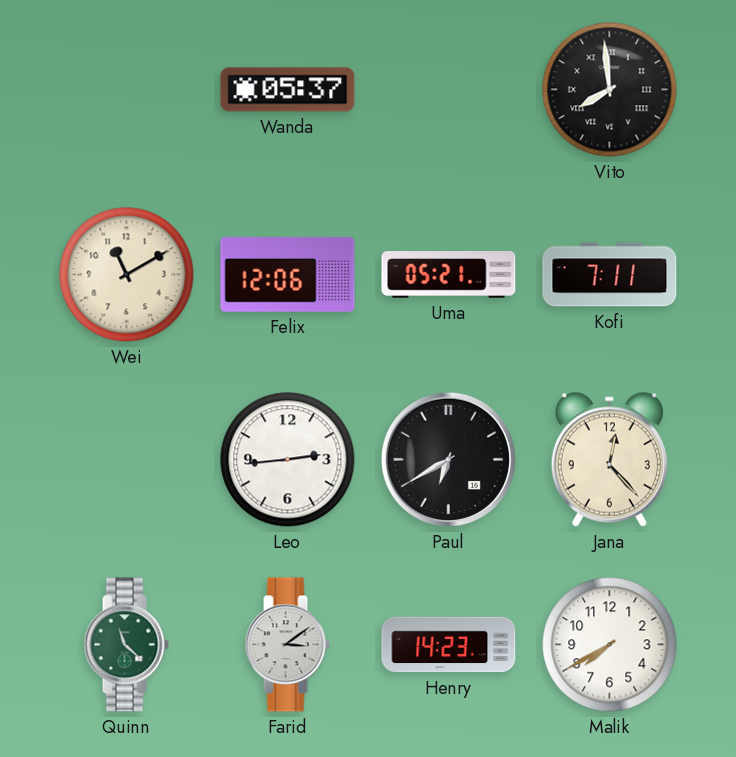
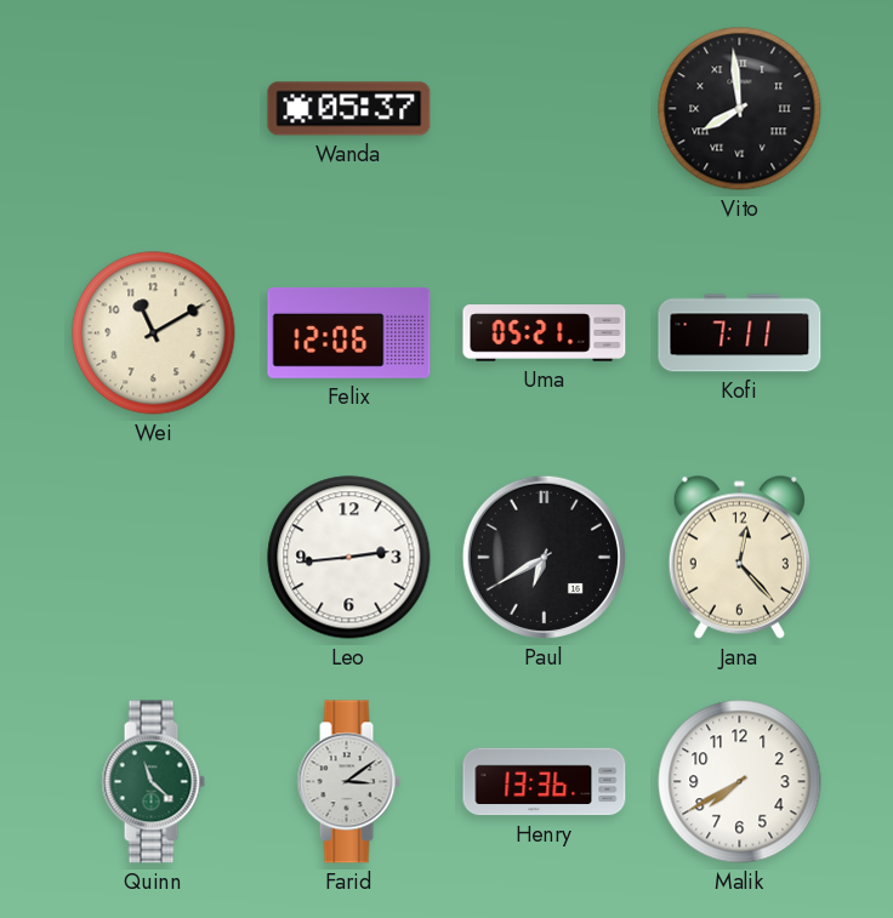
Henry: 14:23 -> 13:36
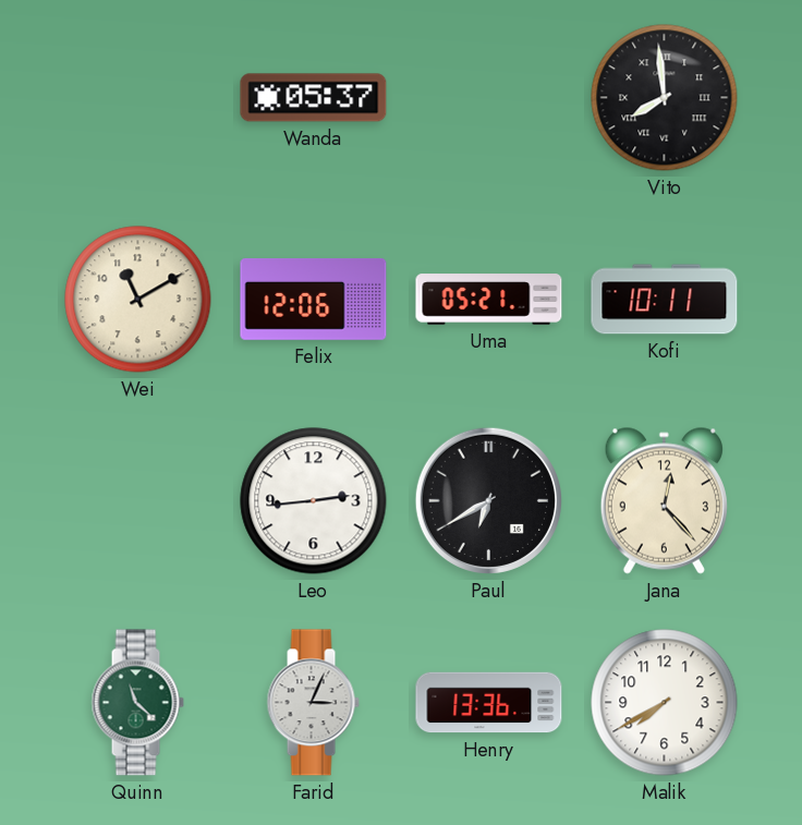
Kofi: 7:11 -> 10:11
Farid: 3:09 -> 3:04
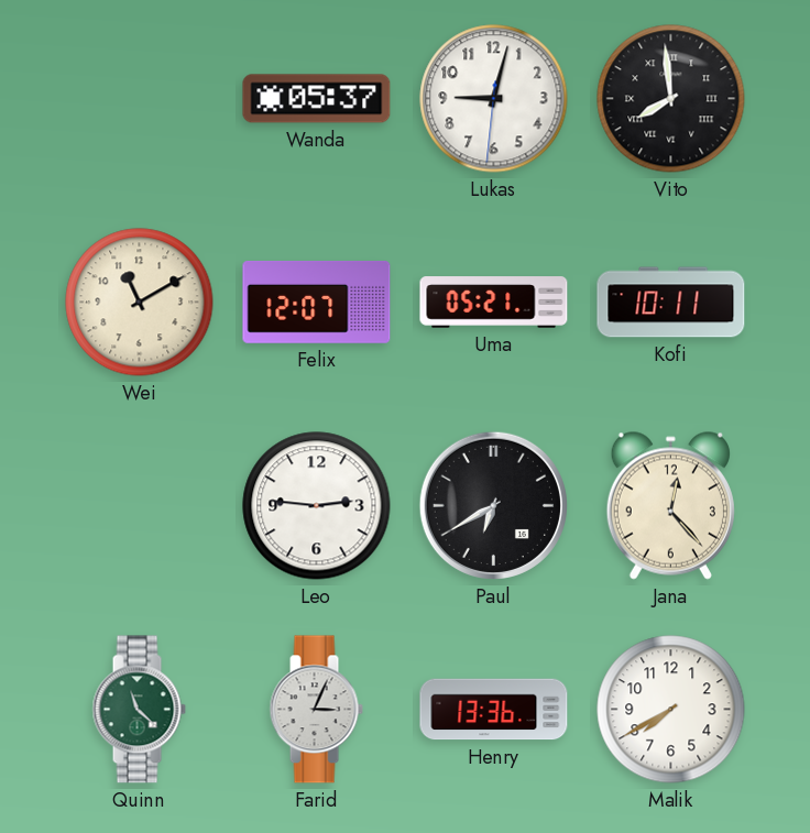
Lukas: none -> 9:02
Felix: 12:06 -> 12:07
Leo: 2:44 -> 2:46
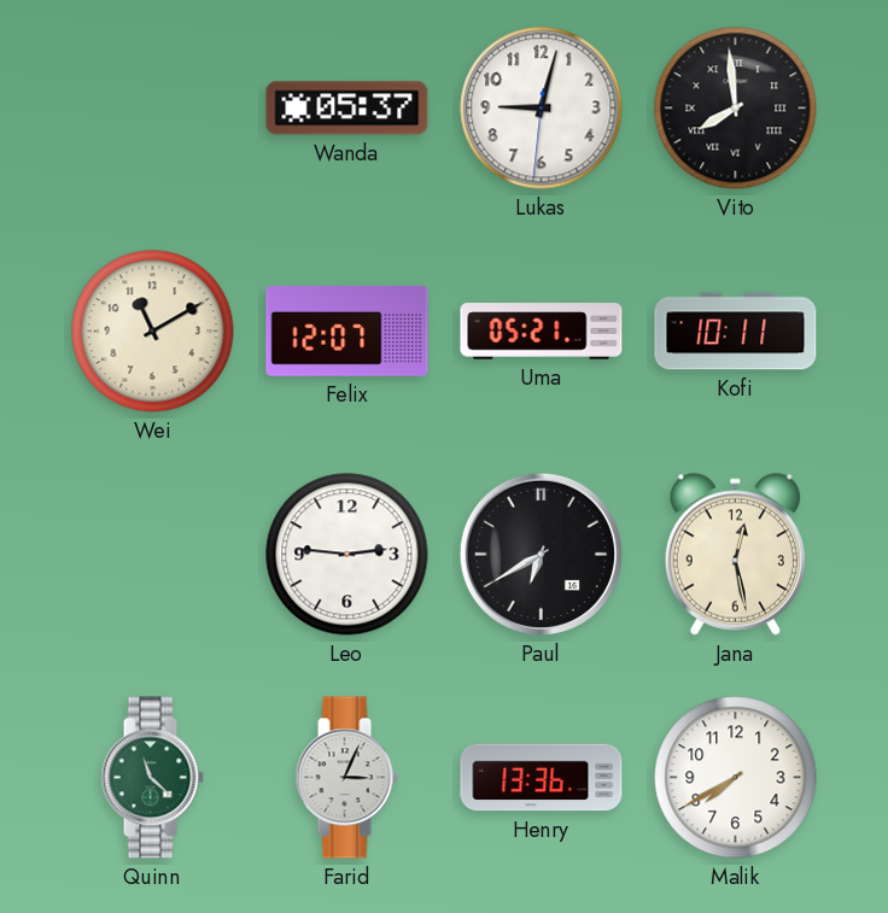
Jana: 12:23 -> 12:28
